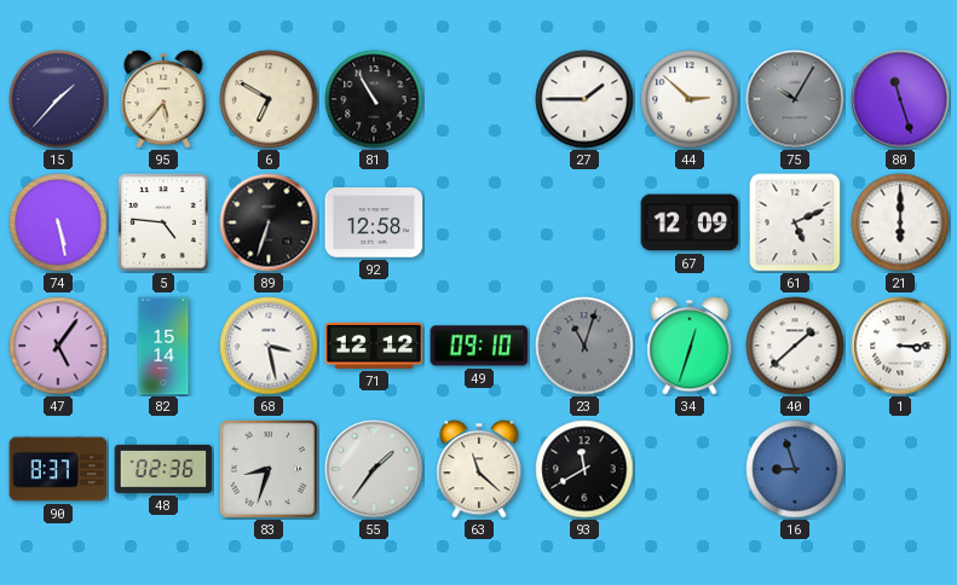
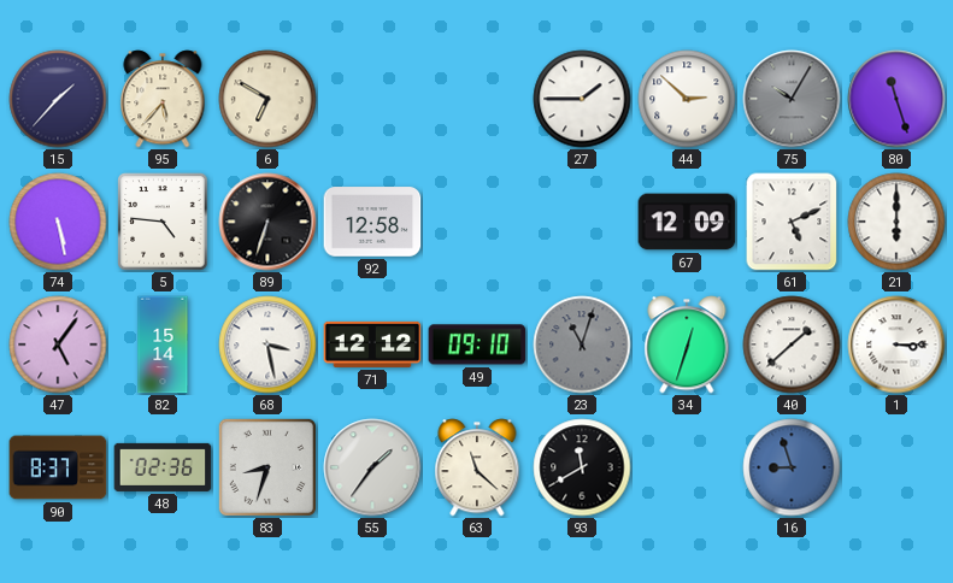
81: 10:55 -> none
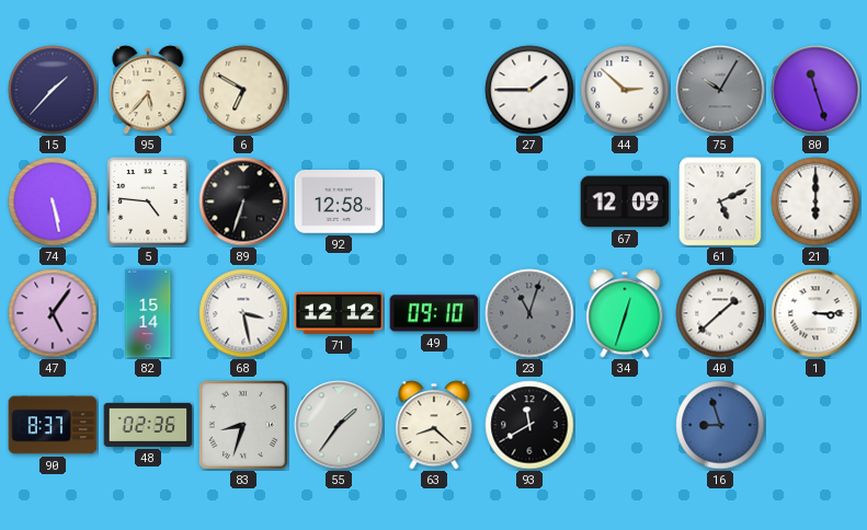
63: 11:22 -> 8:22
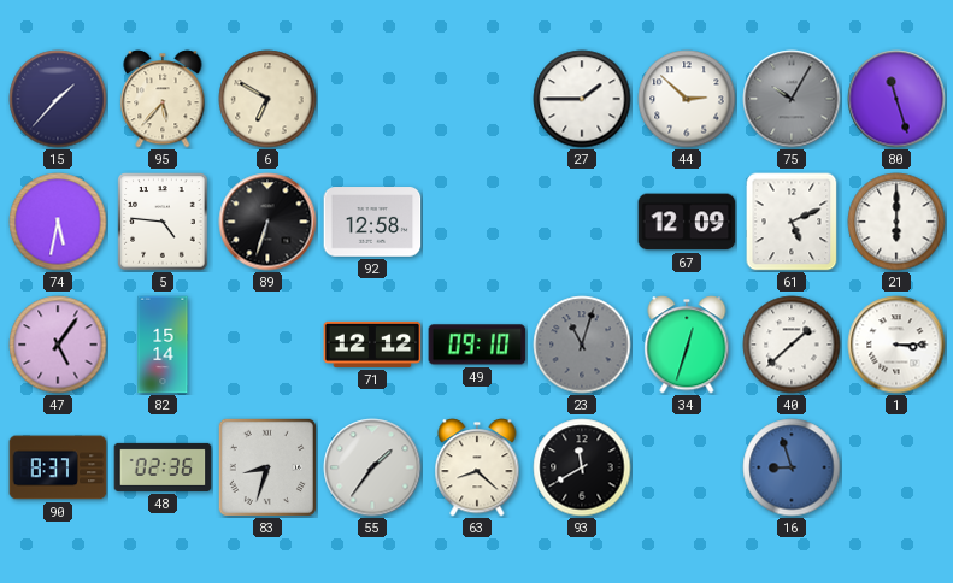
74: 5:28 -> 5:32
68: 3:28 -> none
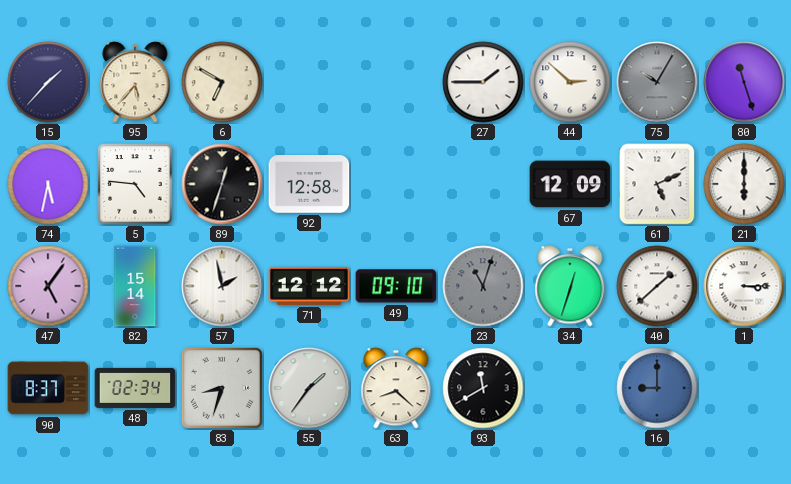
89: 6:33 -> 12:33
57: none -> 1:58
48: 02:36 -> 02:34
16: 8:57 -> 9:00
